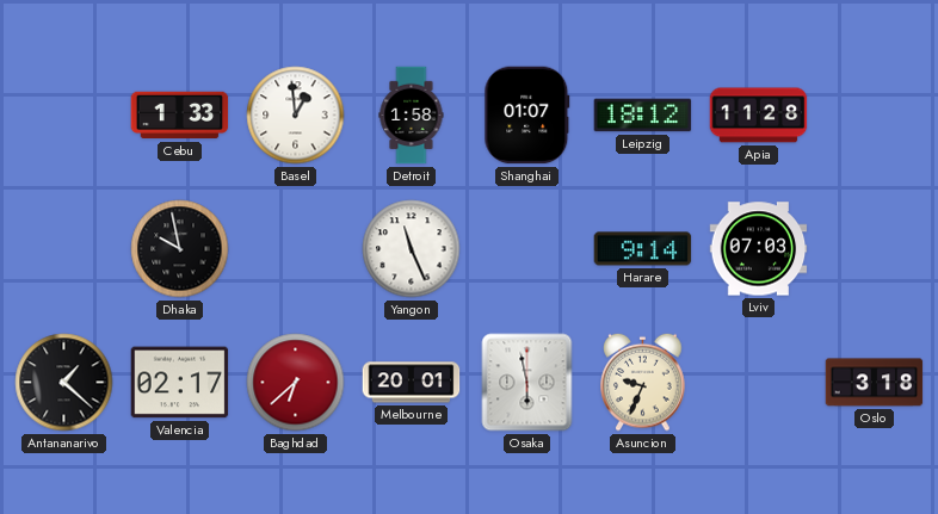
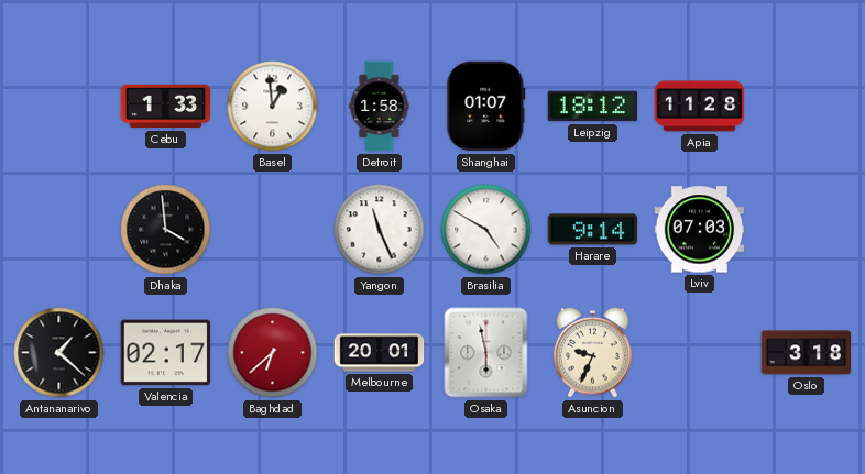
Dhaka: 9:58 -> 3:59
Brasilia: none -> 4:50
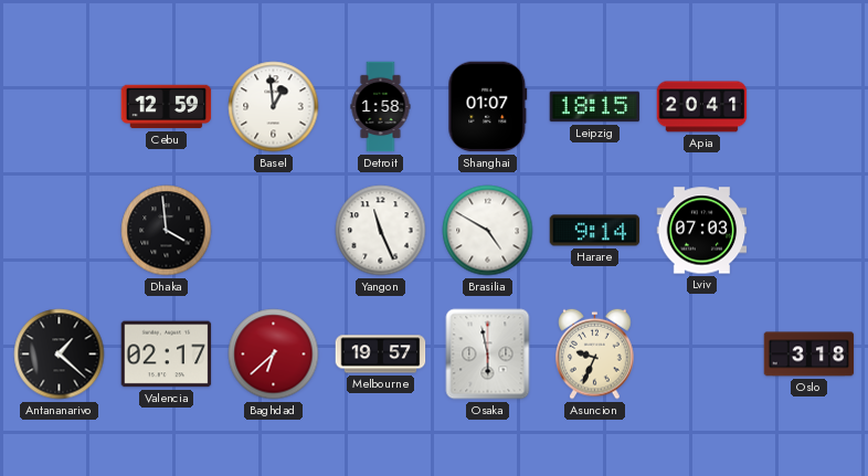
Cebu: 1:33 -> 12:59
Leipzig: 18:12 -> 18:15
Apia: 11:28 -> 20:41
Melbourne: 20:01 -> 19:57
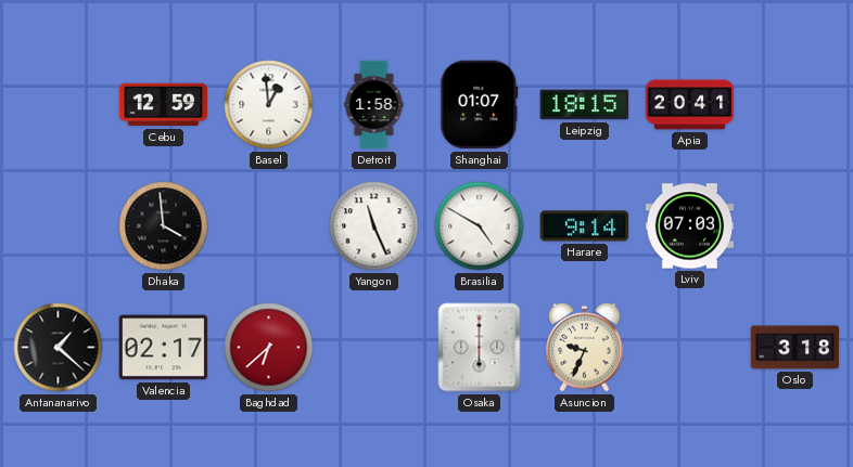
Melbourne: 19:57 -> none
Osaka: 5:58 -> 6:00
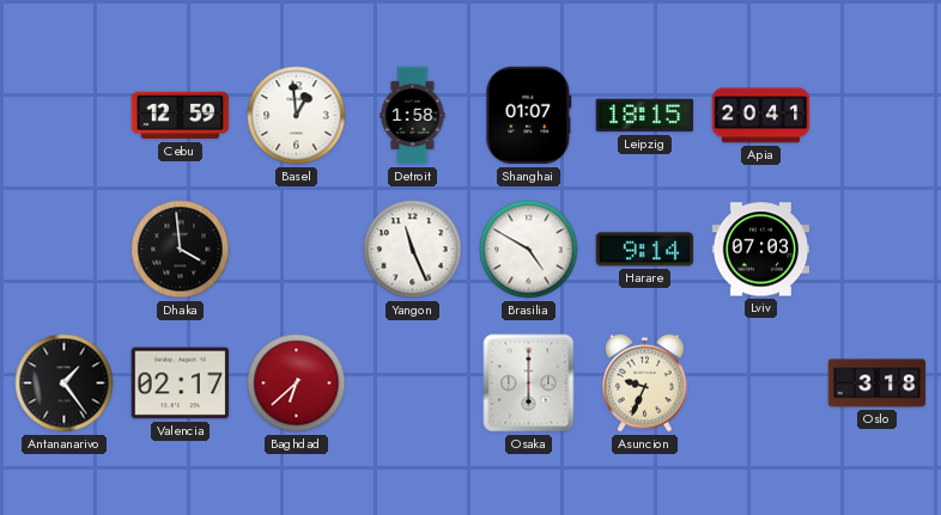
Antananarivo: 1:22 -> 1:24
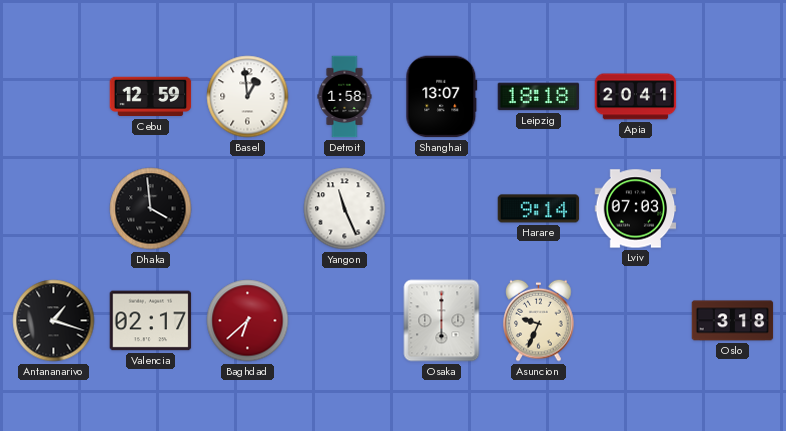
Shanghai: 01:07 -> 13:07
Leipzig: 18:15 -> 18:18
Brasilia: 4:50 -> none
Antananarivo: 1:24 -> 1:18
